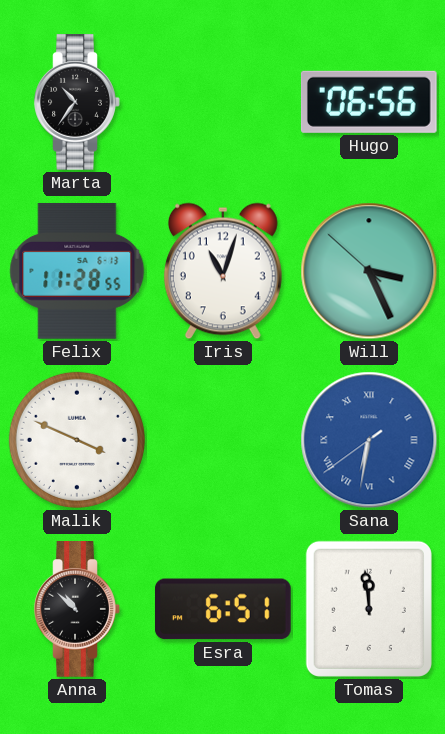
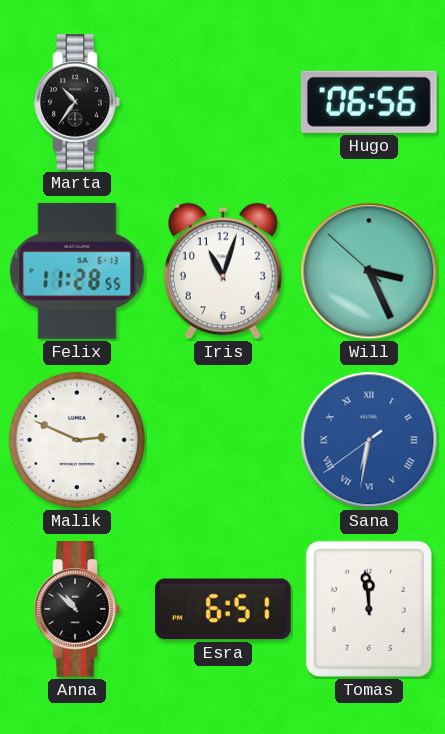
Malik: 3:49 -> 2:49
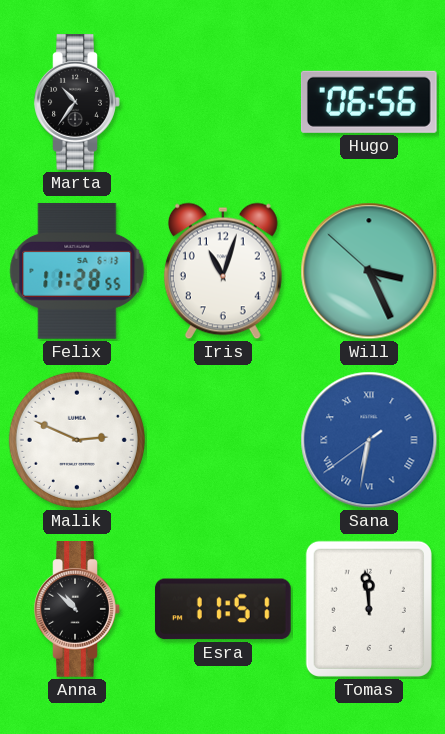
Esra: 6:51 -> 11:51
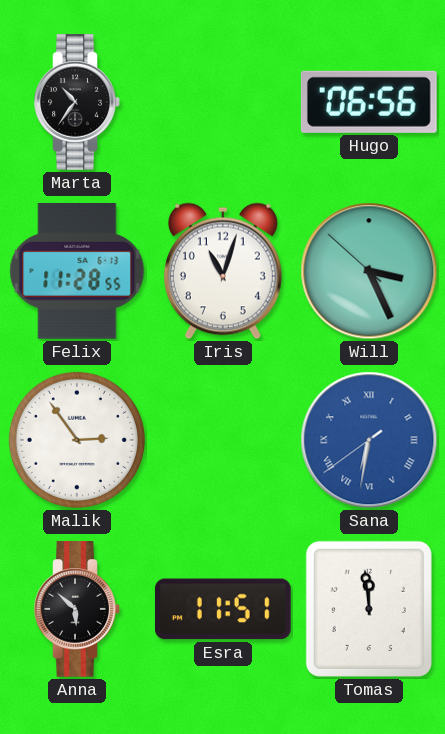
Malik: 2:49 -> 2:54
Anna: 10:52 -> 5:52
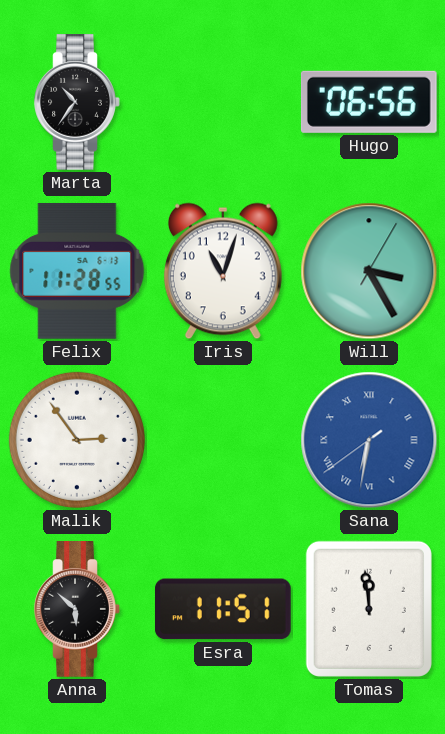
Will: 3:25:52 -> 3:25:05
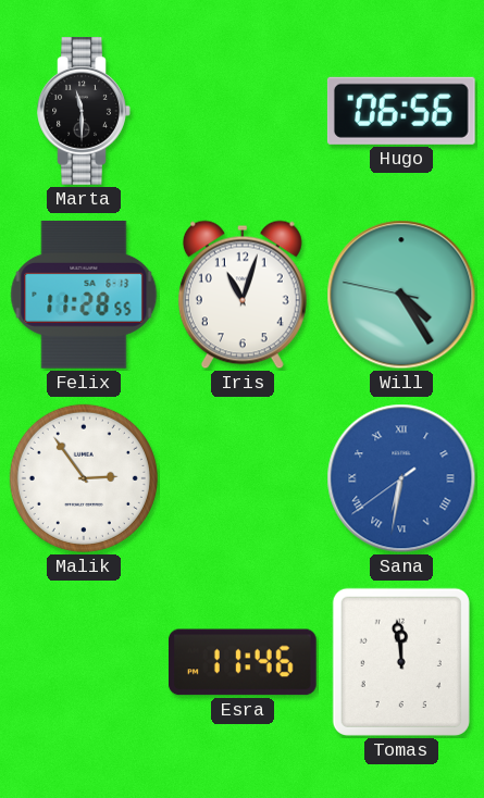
Marta: 10:36 -> 11:30
Will: 3:25 -> 4:24
Anna: 5:52 -> none
Esra: 11:51 -> 11:46
